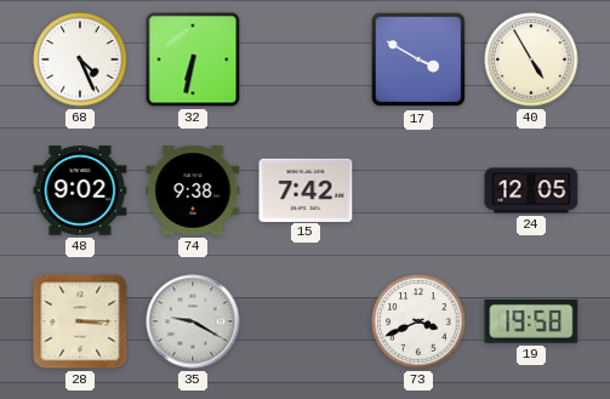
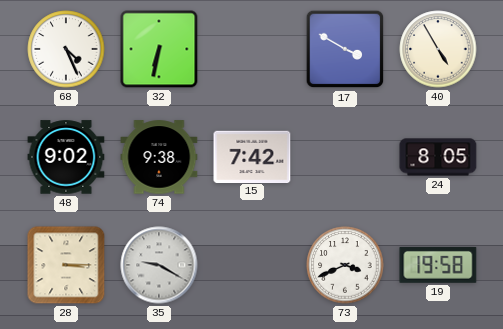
24: 12:05 -> 8:05
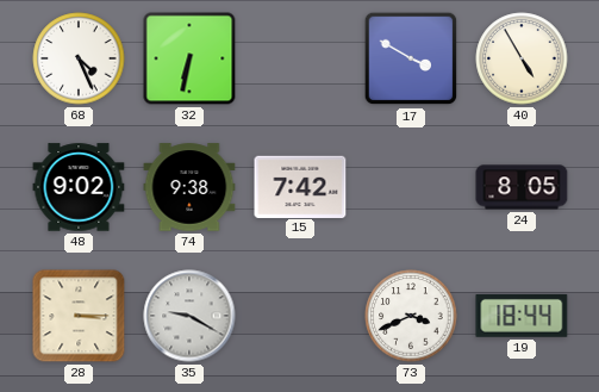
19: 19:58 -> 18:44
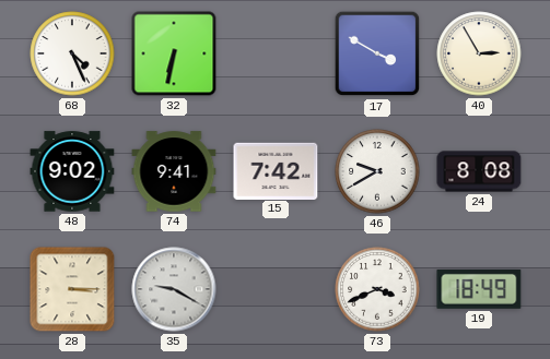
40: 4:55 -> 2:55
74: 9:38 -> 9:41
46: none -> 9:40
24: 8:05 -> 8:08
19: 18:44 -> 18:49
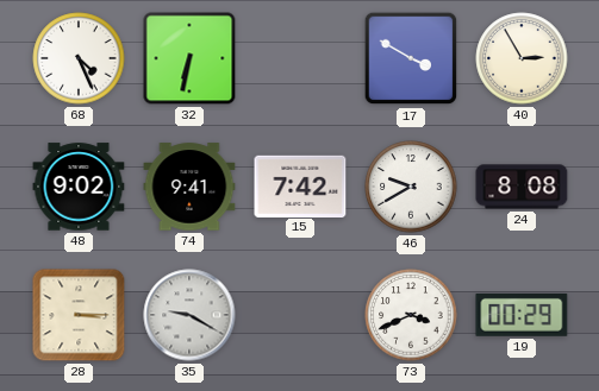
19: 18:49 -> 00:29
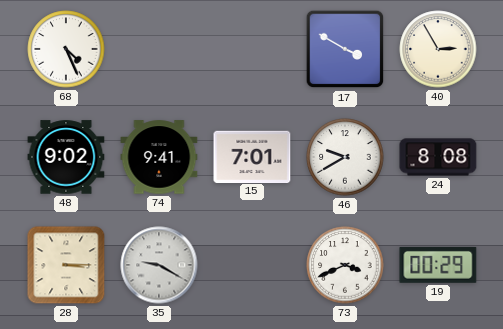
32: 6:32 -> none
15: 7:42 -> 7:01
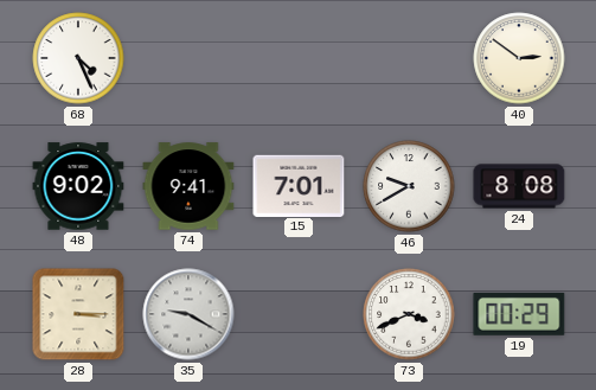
17: 3:50 -> none
40: 2:55 -> 2:51
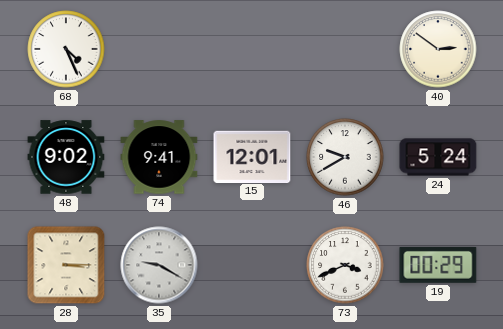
15: 7:01 -> 12:01
24: 8:08 -> 5:24
